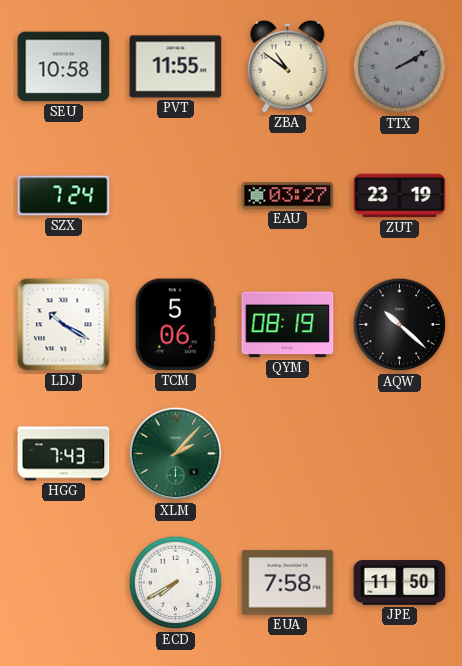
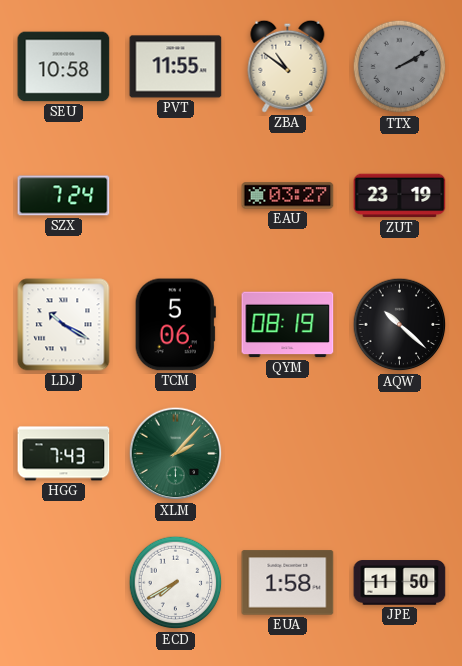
EUA: 7:58 -> 1:58
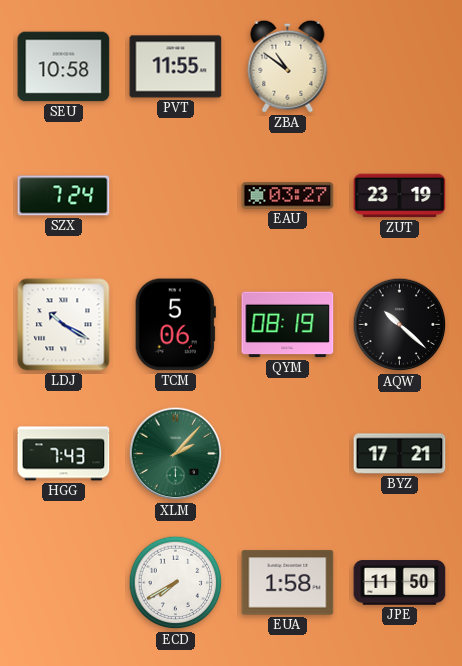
TTX: 2:10 -> none
BYZ: none -> 17:21
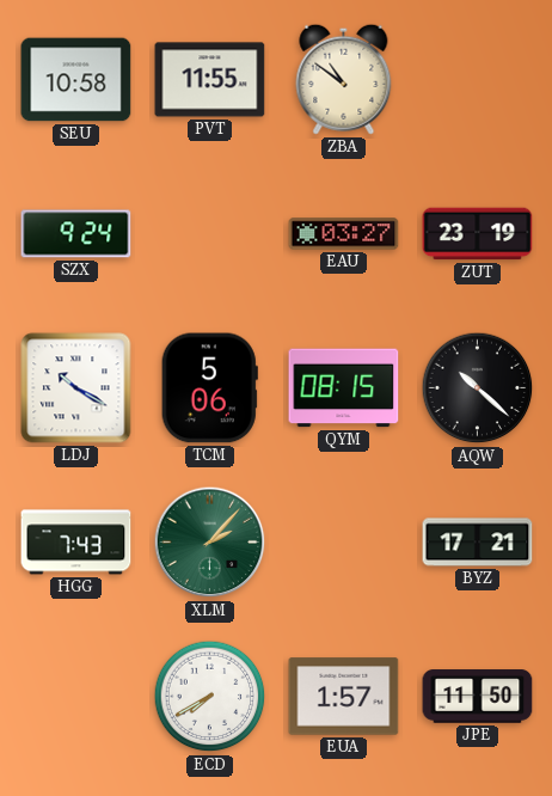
SZX: 7:24 -> 9:24
QYM: 08:19 -> 08:15
EUA: 1:58 -> 1:57
